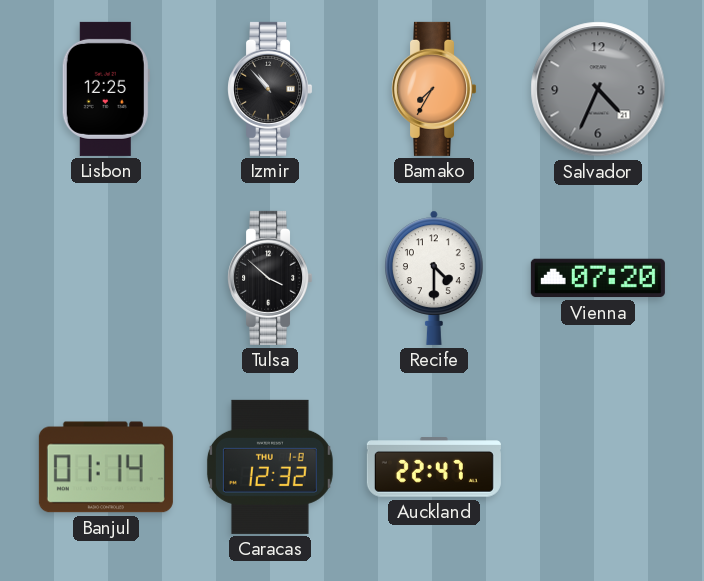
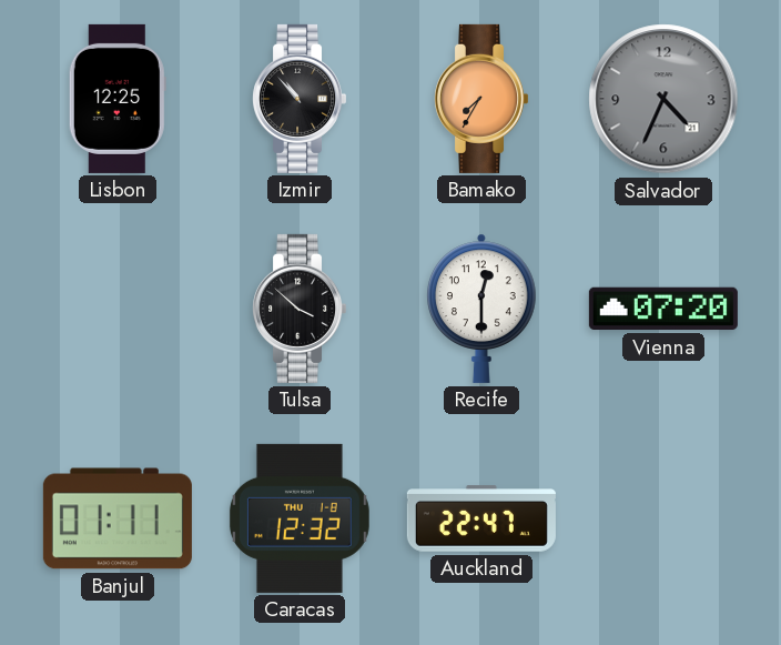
Recife: 4:30 -> 12:30
Banjul: 01:14 -> 01:11
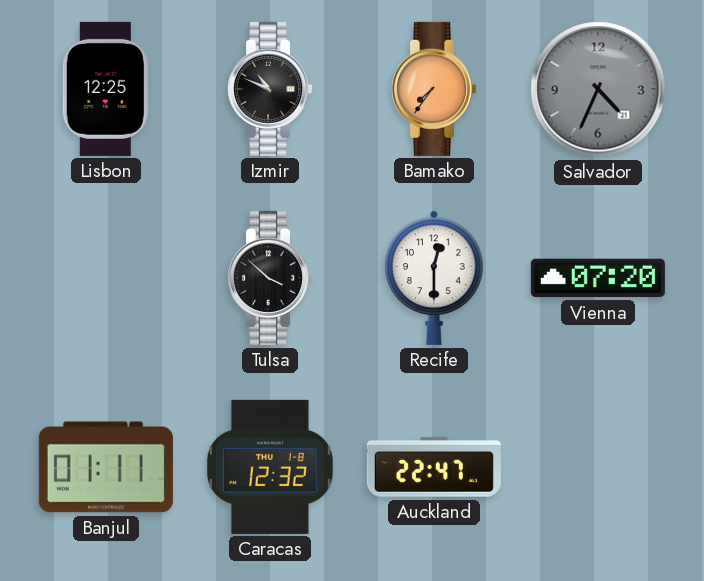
Izmir: 10:53 -> 10:49
Bamako: 7:35 -> 7:36
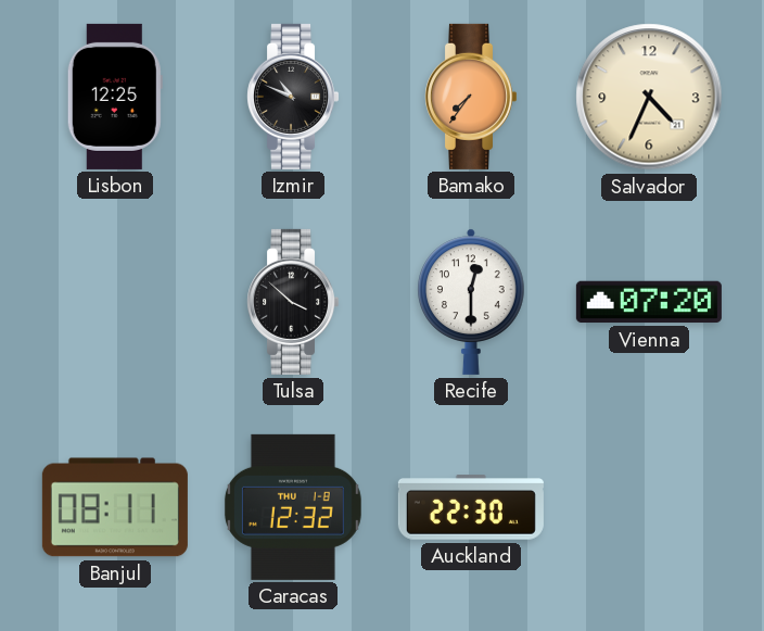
Salvador dial: grey -> cream
Banjul: 01:11 -> 08:11
Auckland: 22:47 -> 22:30
